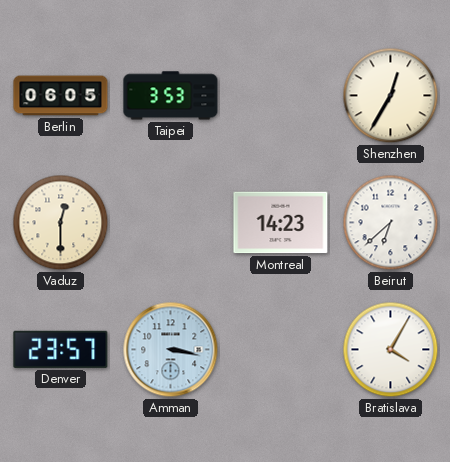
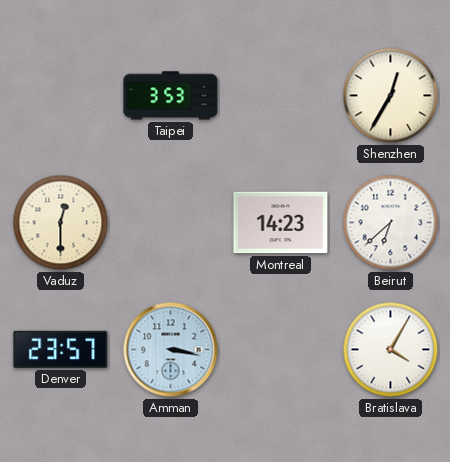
Berlin: 06:05 -> none
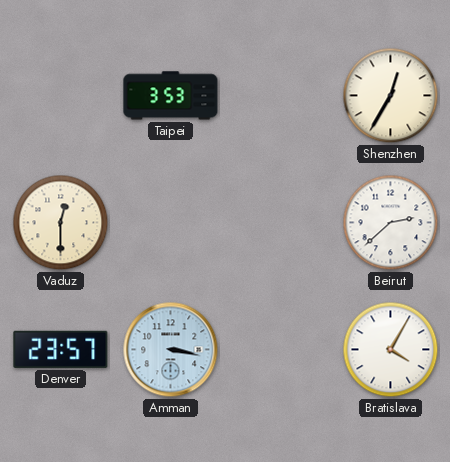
Montreal: 14:23 -> none
Beirut: 6:38 -> 2:38
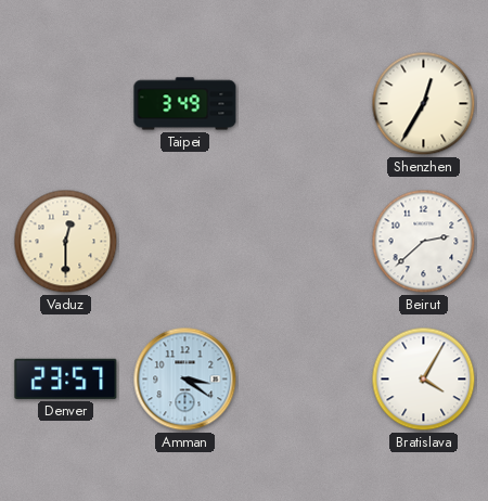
Taipei: 3:53 -> 3:49
Amman: 3:17 -> 3:21
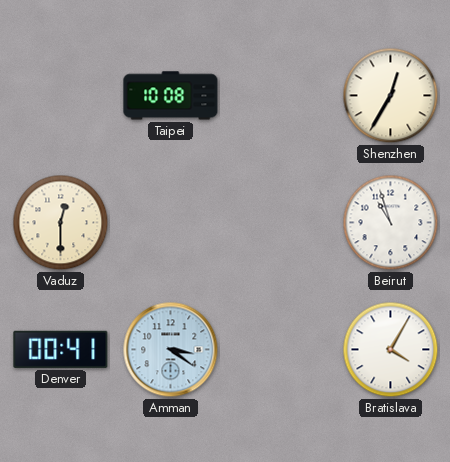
Taipei: 3:49 -> 10:08
Beirut: 2:38 -> 10:57
Denver: 23:57 -> 00:41
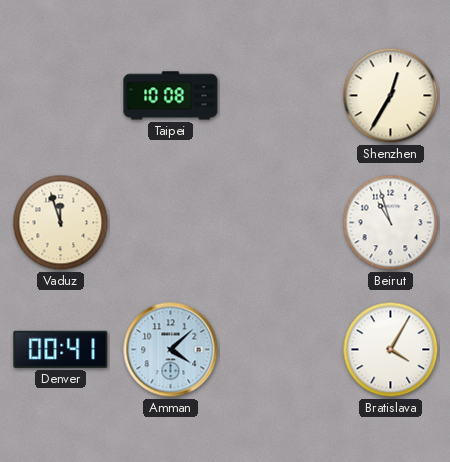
Vaduz: 12:30 -> 11:57
Amman: 3:21 -> 4:08
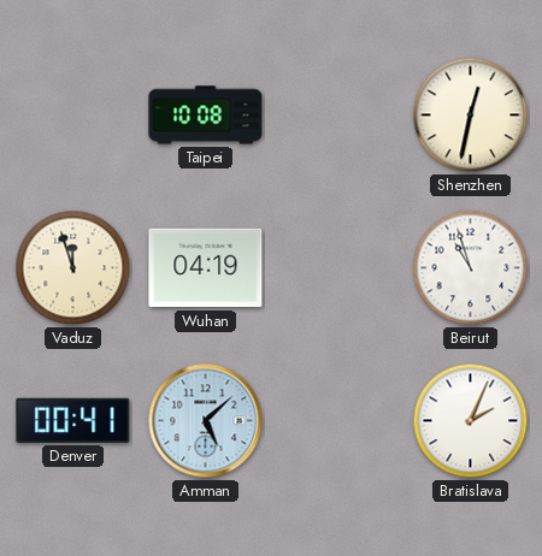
Shenzhen: 12:35 -> 12:32
Wuhan: none -> 04:19
Amman: 4:08 -> 5:08
Bratislava: 4:05 -> 2:04
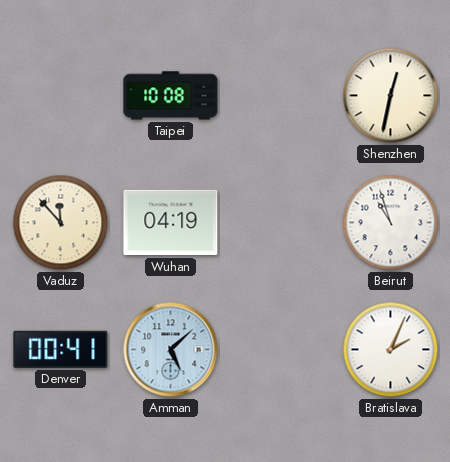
Vaduz: 11:57 -> 11:53
